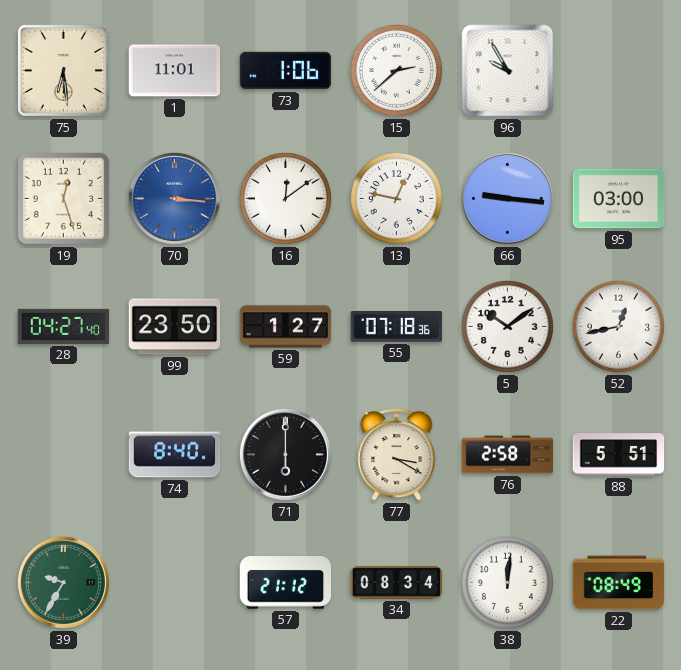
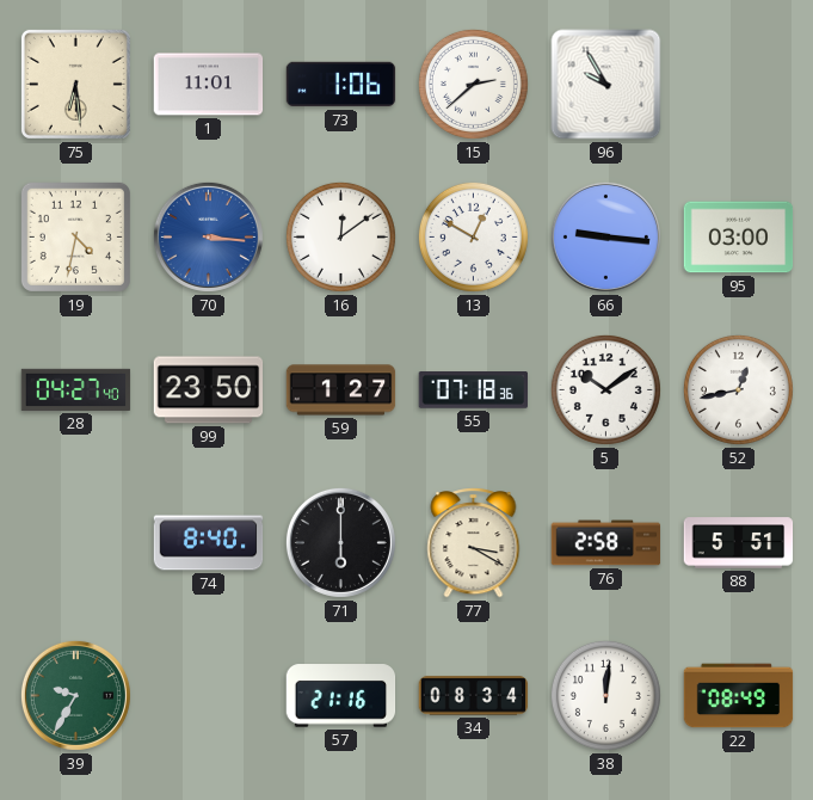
19: 12:27 -> 4:32
13: 12:47 -> 12:50
57: 21:12 -> 21:16
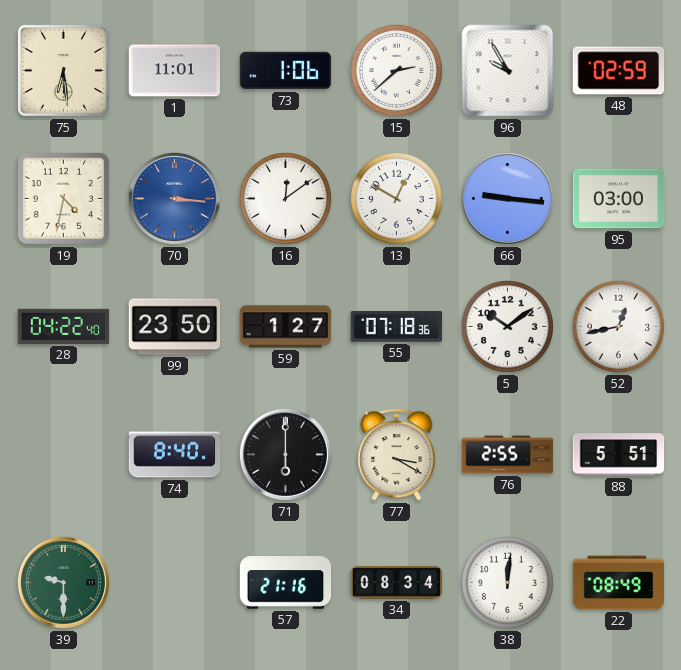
48: none -> 02:59
28: 04:27 -> 04:22
76: 2:58 -> 2:55
39: 9:35 -> 9:30
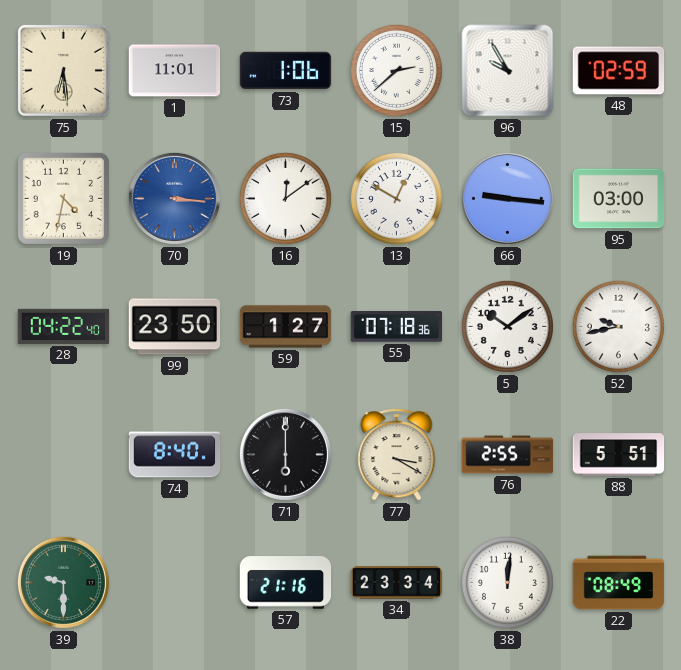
52: 12:43 -> 9:43
34: 08:34 -> 23:34
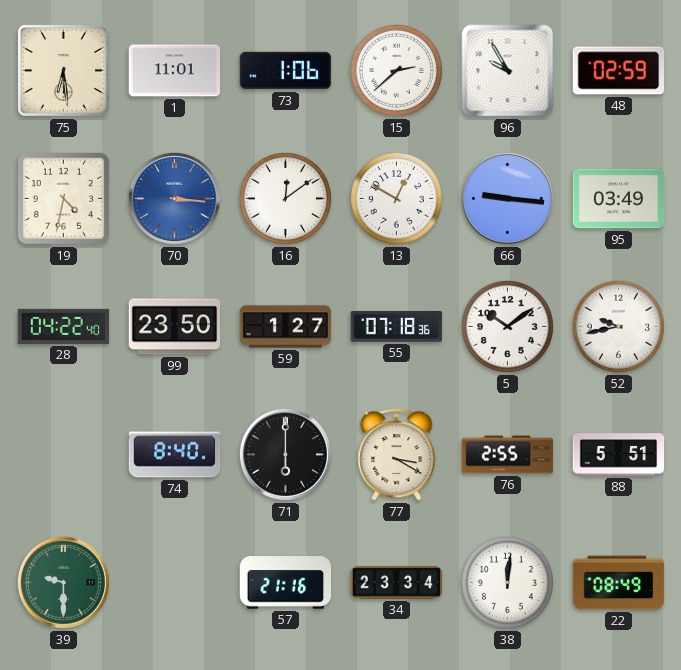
95: 03:00 -> 03:49
